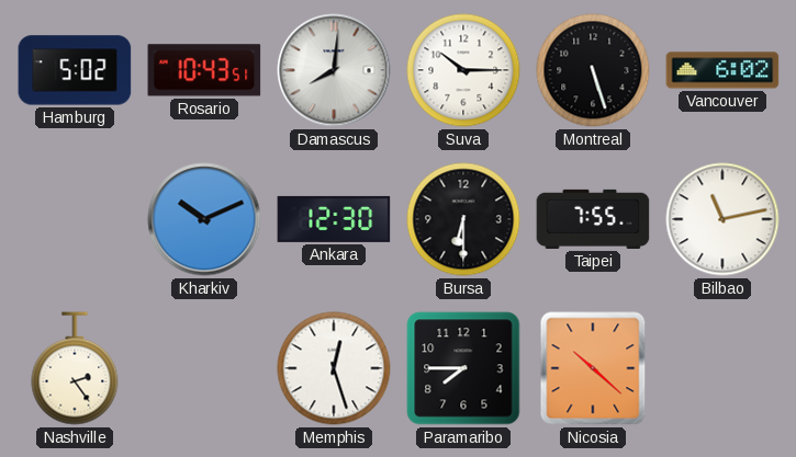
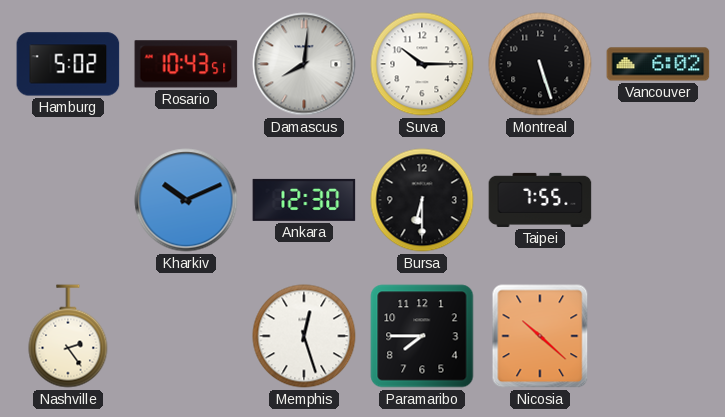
Bilbao: 11:13 -> none
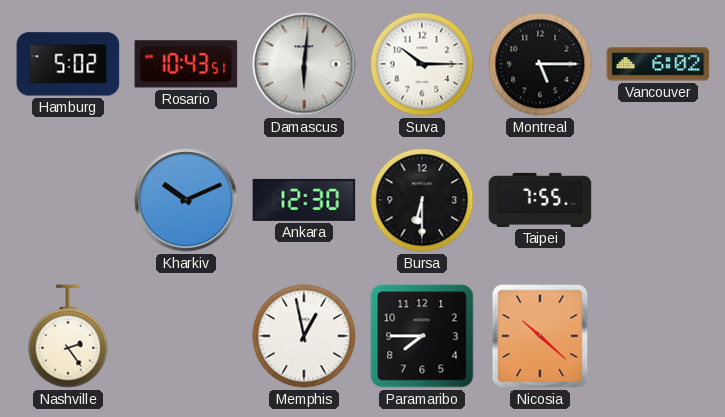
Damascus: 8:01 -> 6:01
Montreal: 5:27 -> 5:15
Memphis: 12:27 -> 12:58
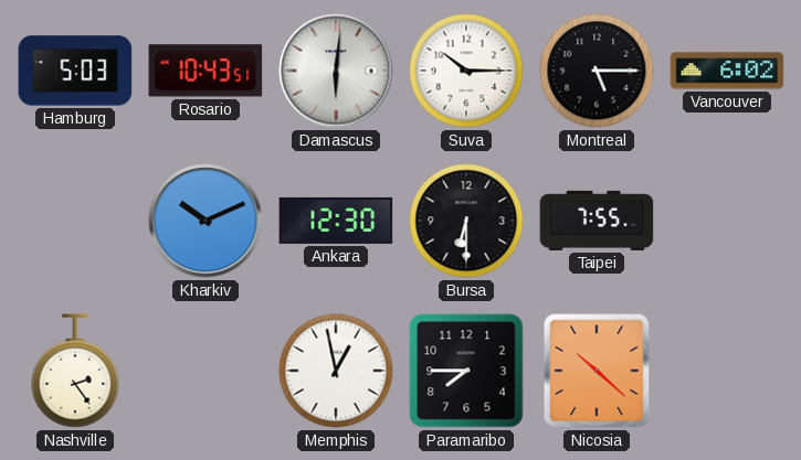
Hamburg: 5:02 -> 5:03
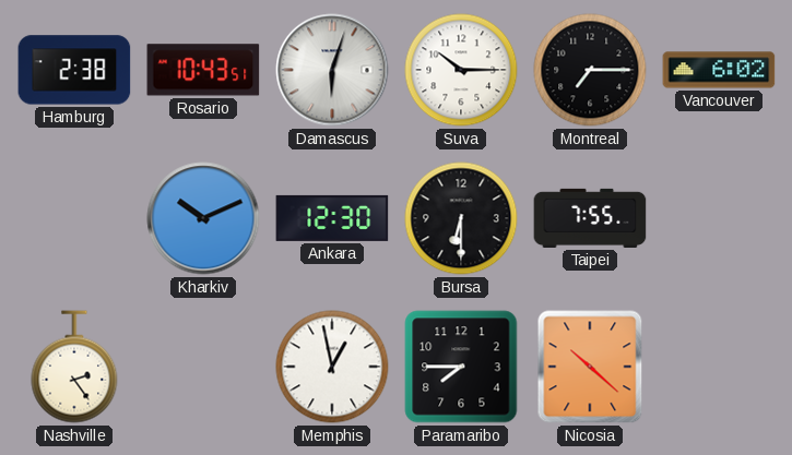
Hamburg: 5:03 -> 2:38
Damascus: 6:01 -> 6:03
Montreal: 5:15 -> 7:15
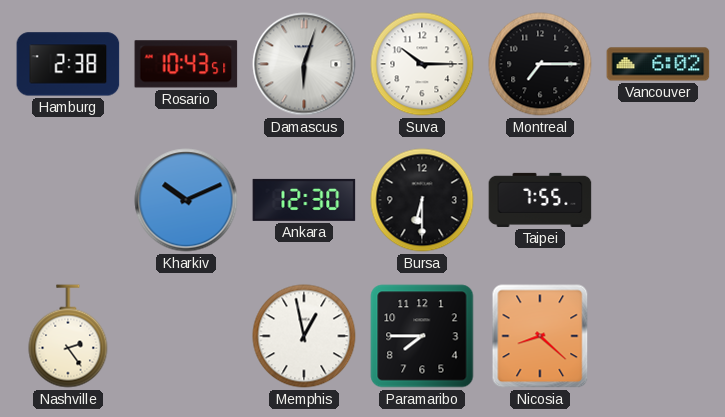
Nicosia: 10:22 -> 8:22
